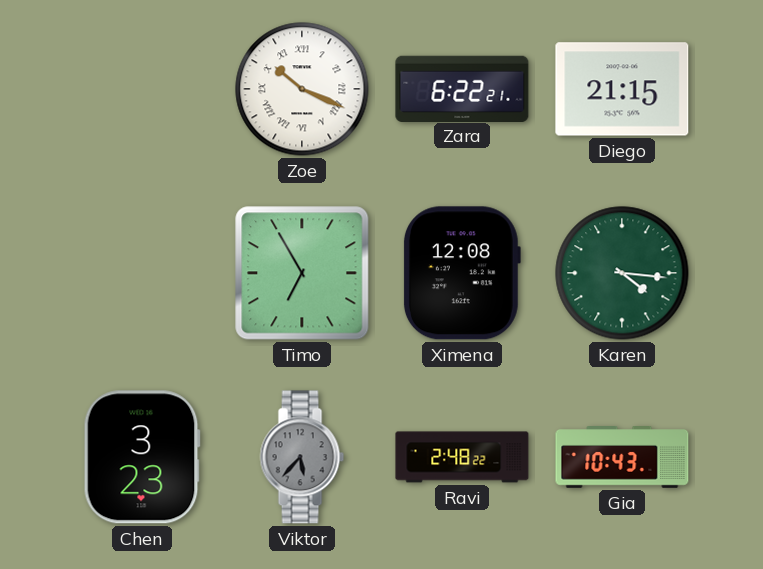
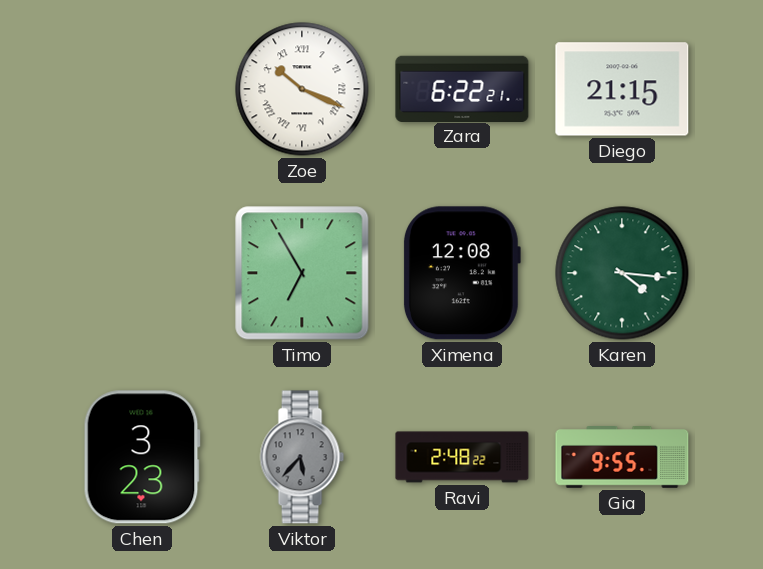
Gia: 10:43 -> 9:55
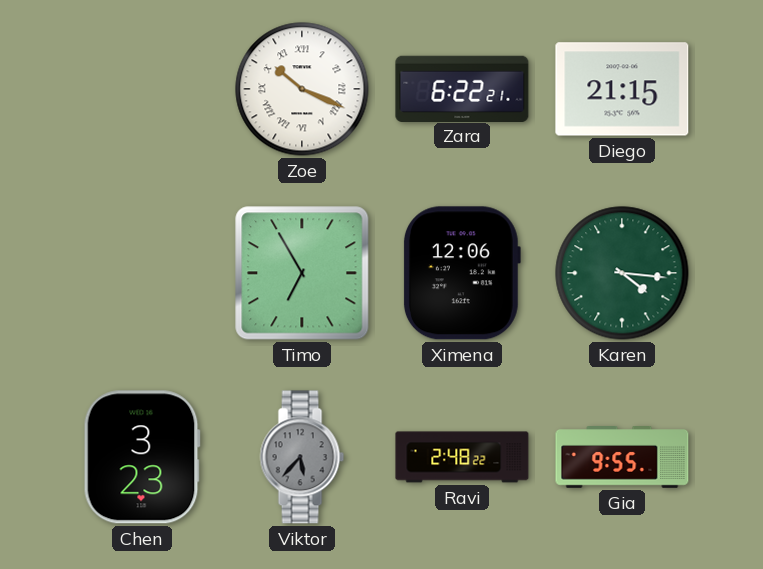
Ximena: 12:08 -> 12:06
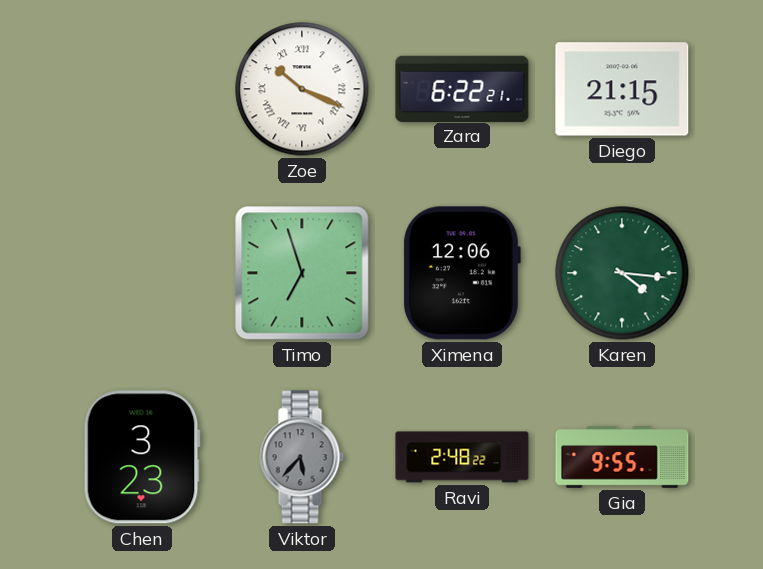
Timo: 6:55 -> 6:57
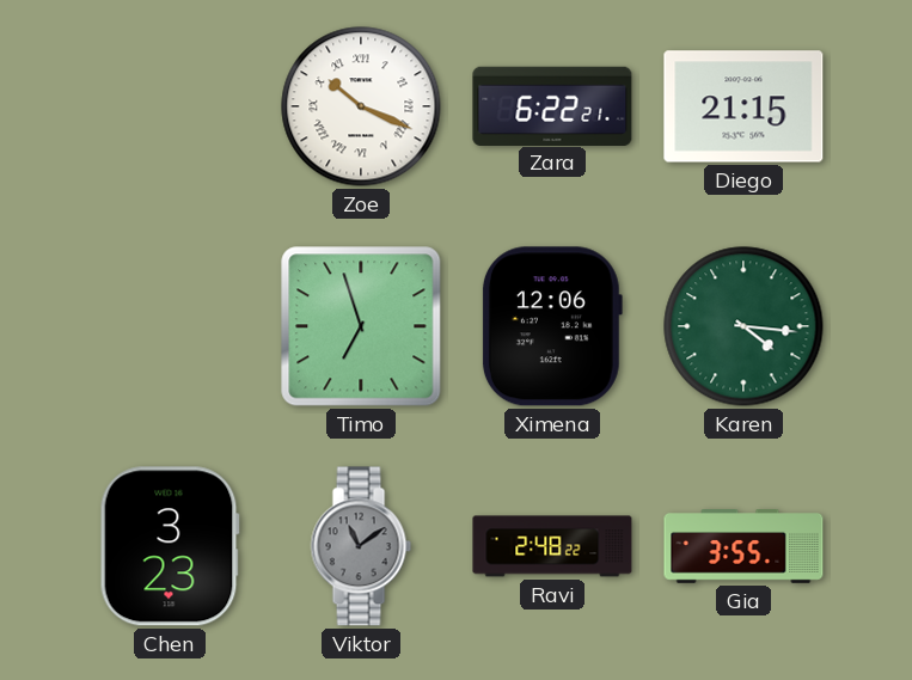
Viktor: 5:37 -> 11:09
Gia: 9:55 -> 3:55
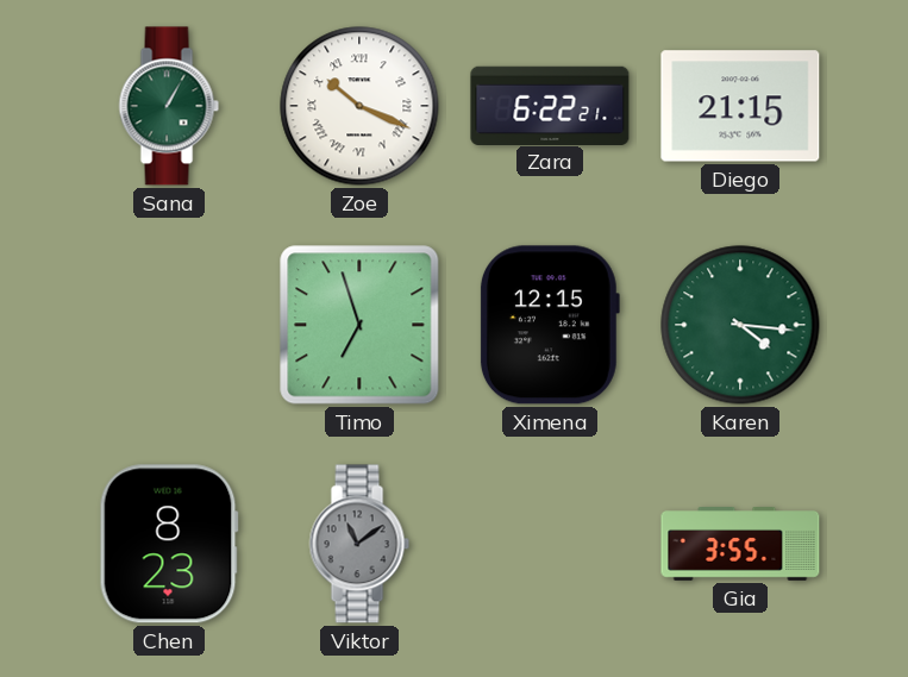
Sana: none -> 1:05
Ximena: 12:06 -> 12:15
Chen: 3:23 -> 8:23
Ravi: 2:48 -> none
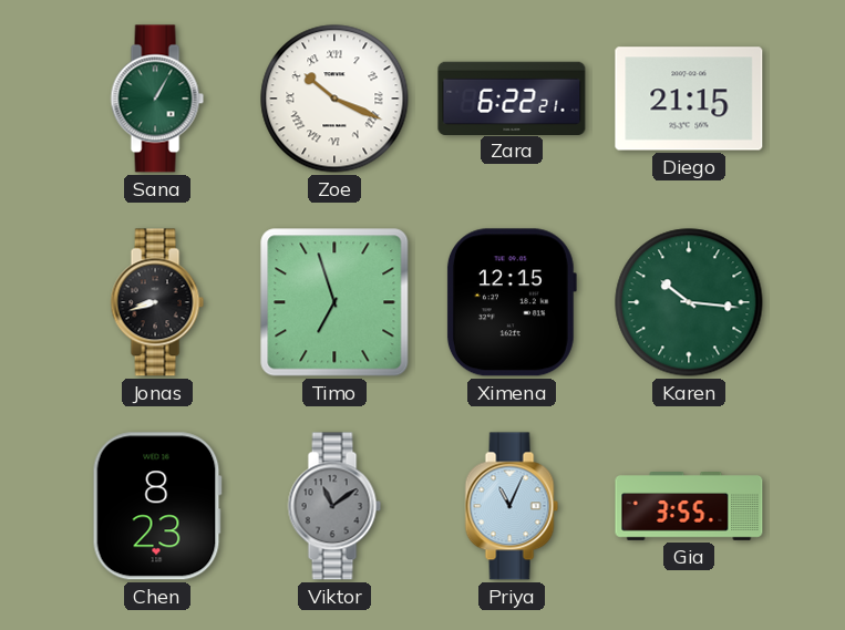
Jonas: none -> 8:42
Karen: 4:16 -> 10:16
Priya: none -> 11:04
